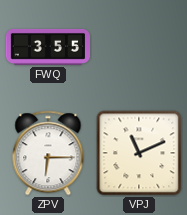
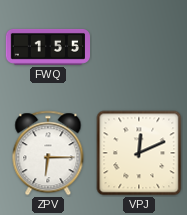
FWQ: 3:55 -> 1:55
VPJ: 11:11 -> 12:11
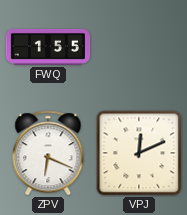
ZPV: 6:15 -> 6:19
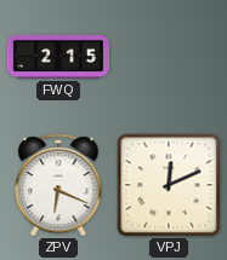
FWQ: 1:55 -> 2:15
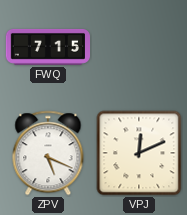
FWQ: 2:15 -> 7:15
ZPV: 6:19 -> 5:19
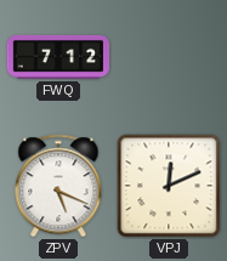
FWQ: 7:15 -> 7:12
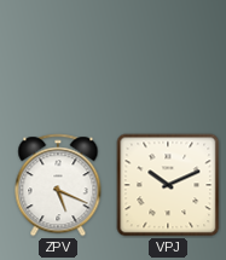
FWQ: 7:12 -> none
VPJ: 12:11 -> 10:11
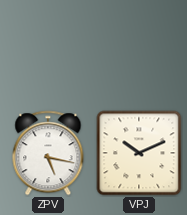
ZPV: 5:19 -> 5:17
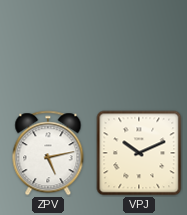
ZPV: 5:17 -> 5:13
